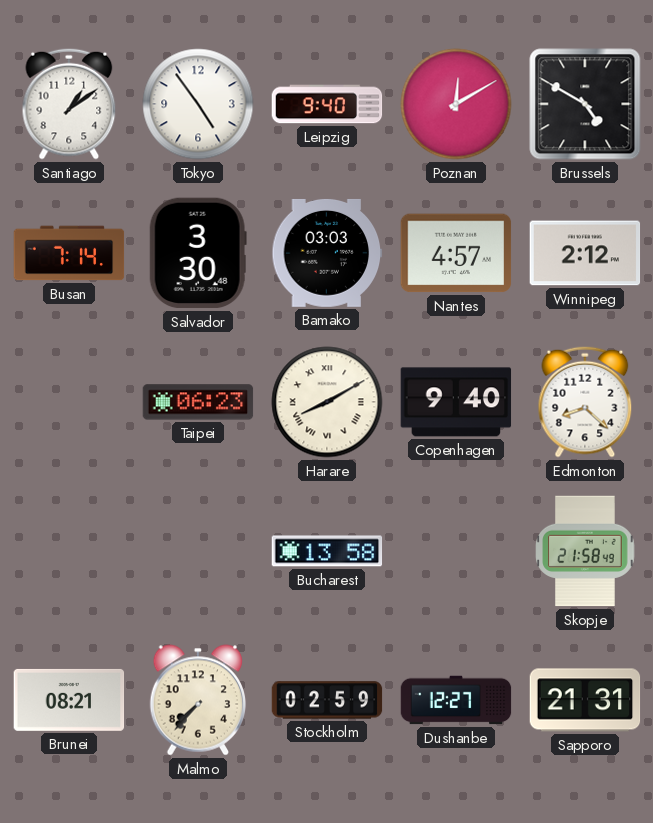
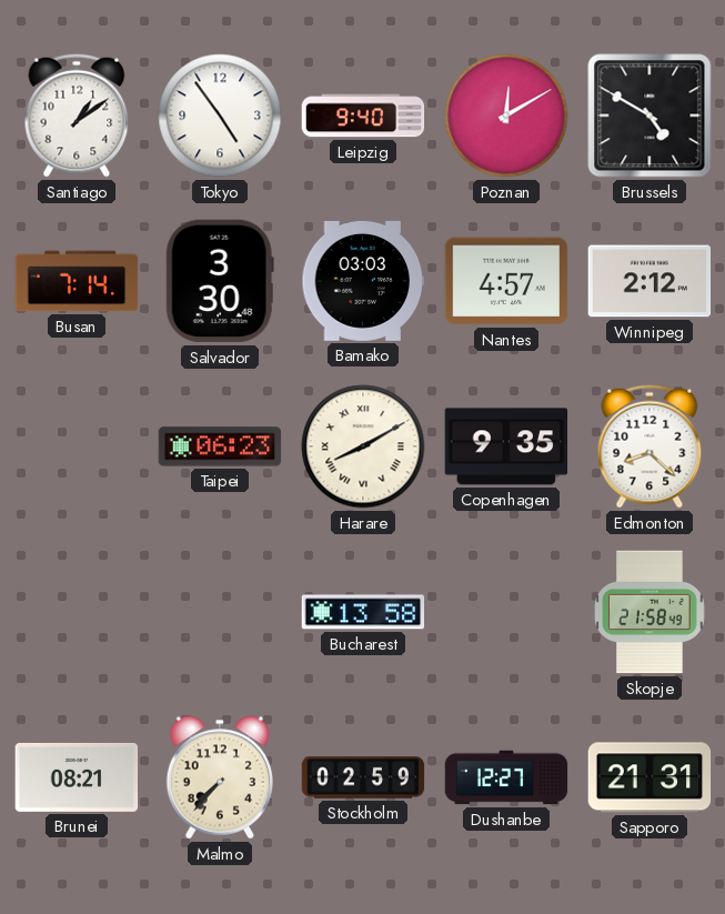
Copenhagen: 9:40 -> 9:35
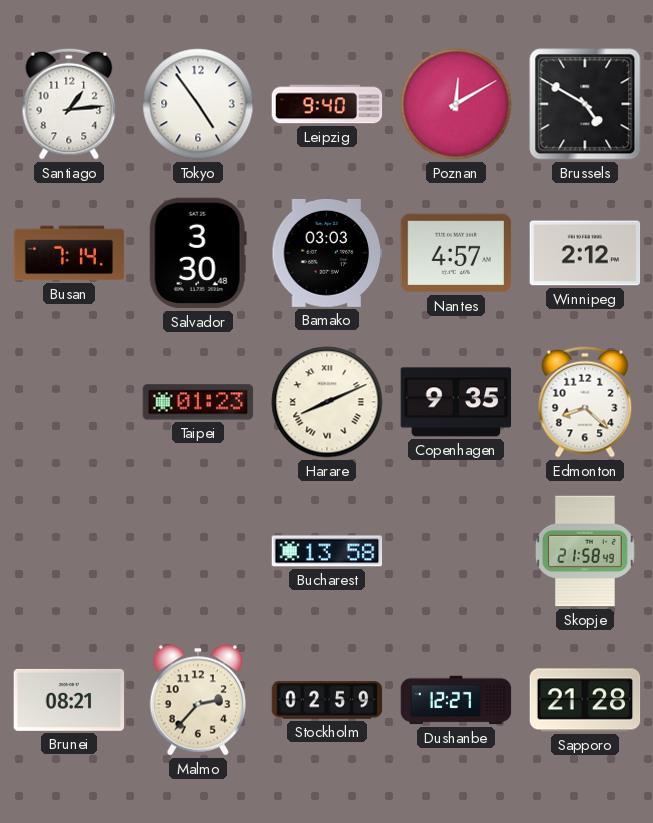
Santiago: 1:09 -> 1:14
Taipei: 06:23 -> 01:23
Harare: 8:10 -> 8:11
Malmo: 7:37 -> 2:37
Sapporo: 21:31 -> 21:28
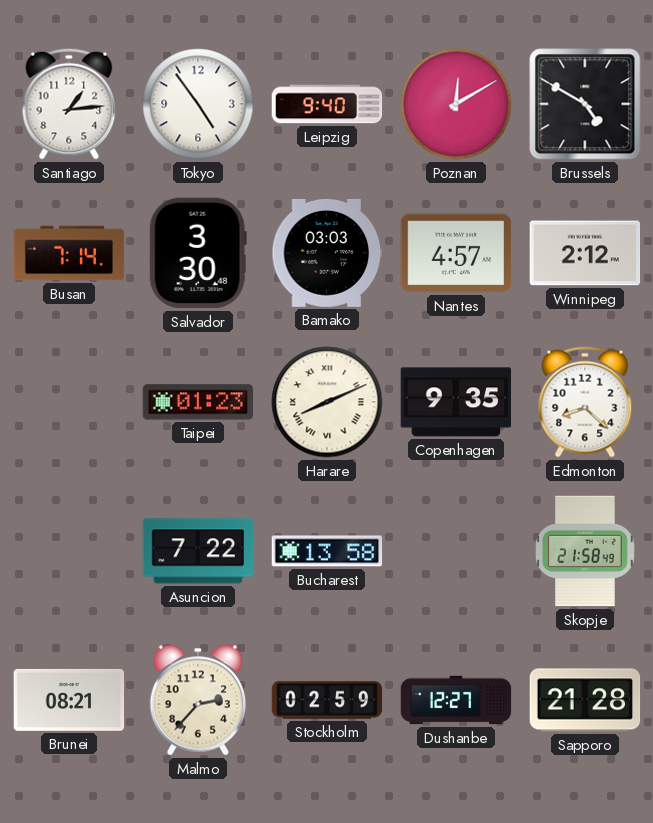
Asuncion: none -> 7:22
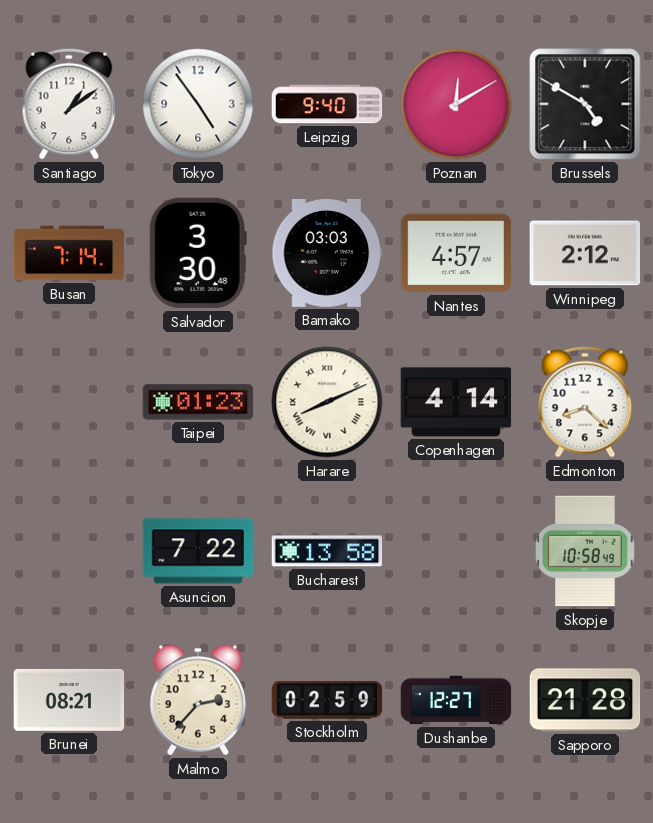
Santiago: 1:14 -> 1:09
Copenhagen: 9:35 -> 4:14
Skopje: 21:58 -> 10:58
